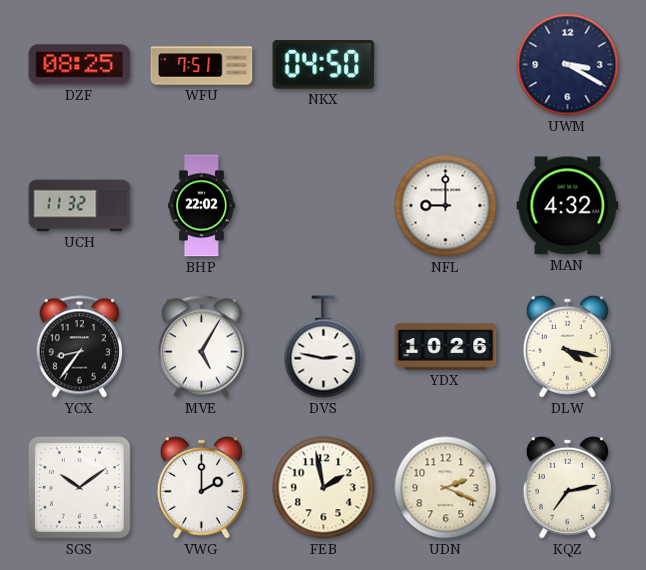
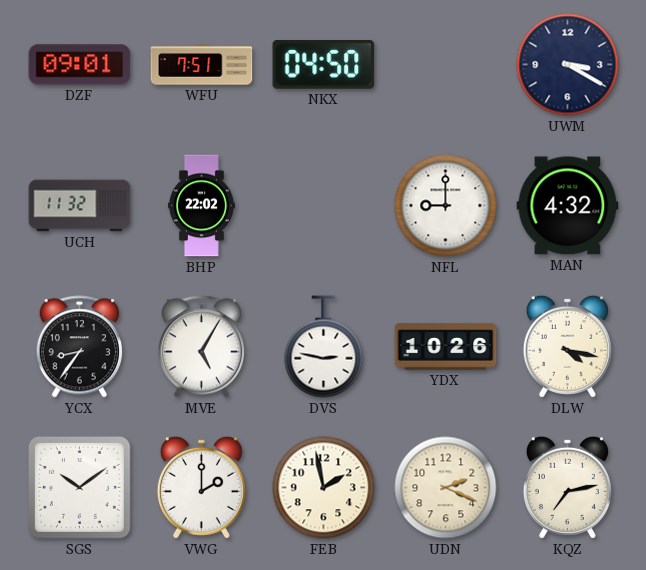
DZF: 08:25 -> 09:01
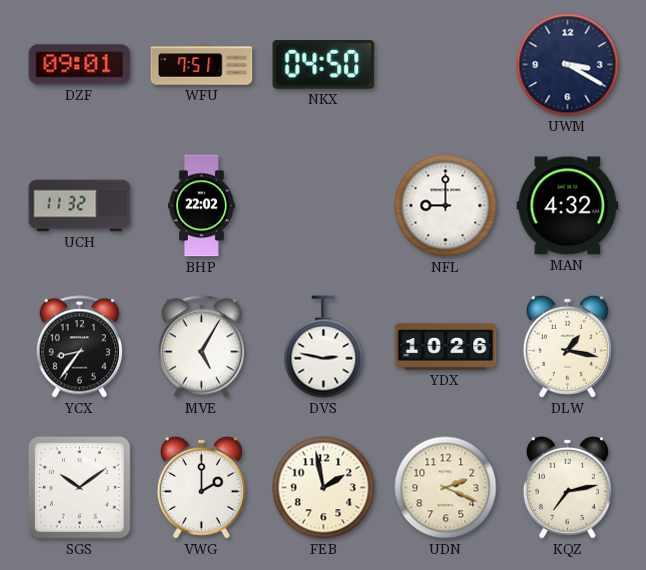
DLW: 4:17 -> 1:17
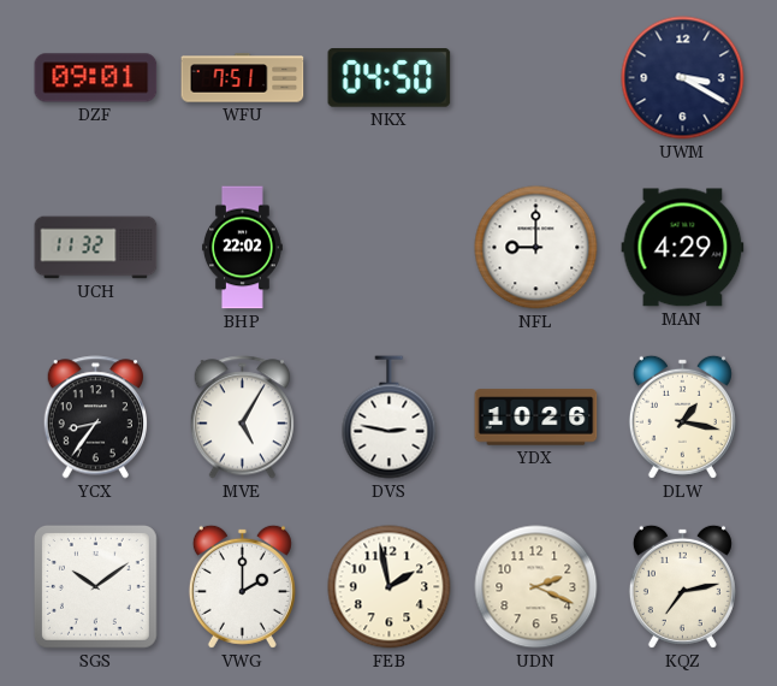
MAN: 4:32 -> 4:29
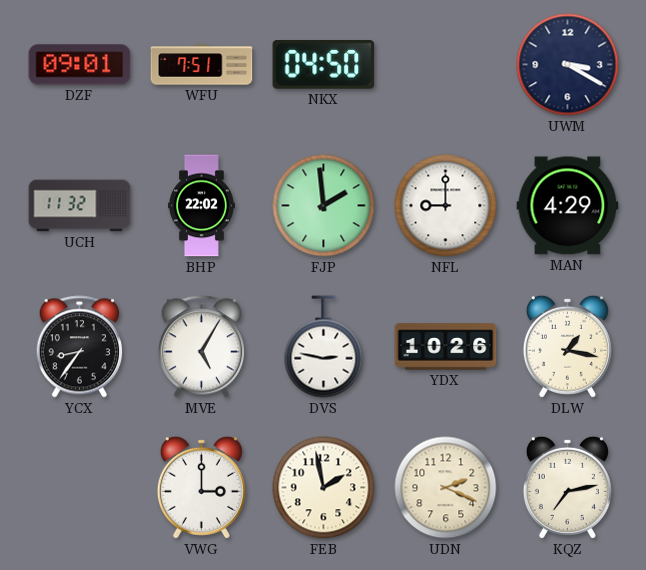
FJP: none -> 1:59
SGS: 10:09 -> none
VWG: 2:00 -> 3:00
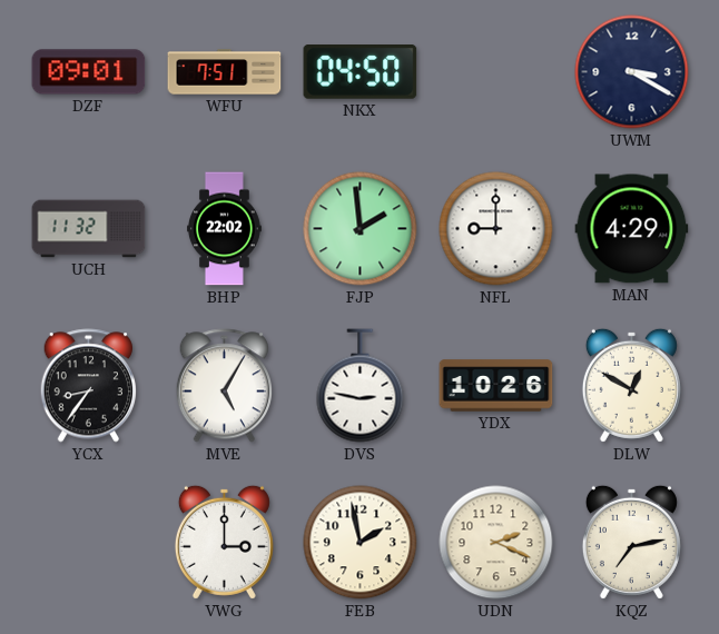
DLW: 1:17 -> 12:50
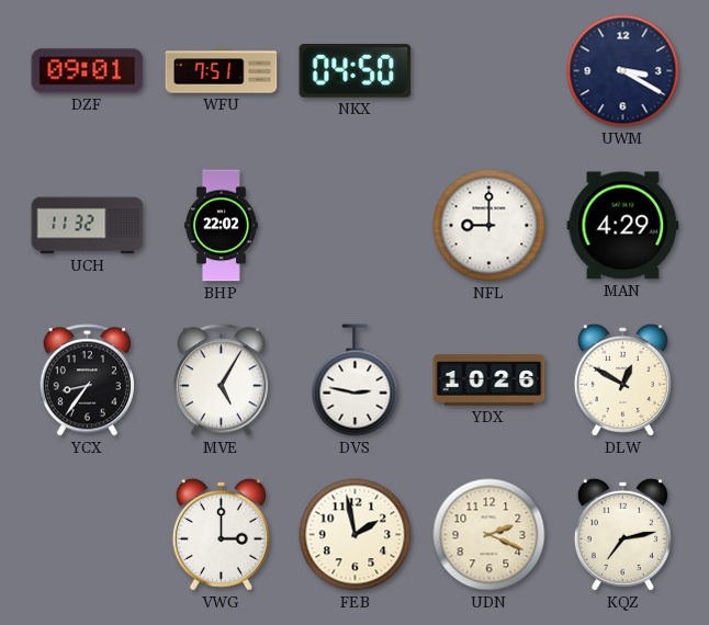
FJP: 1:59 -> none
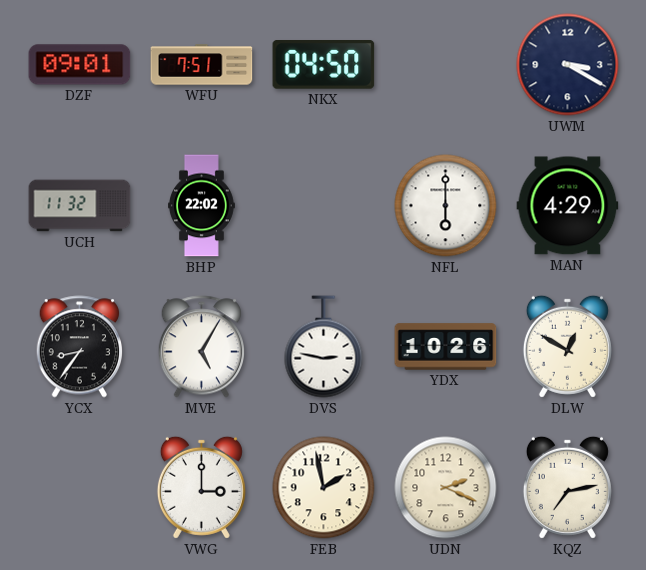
NFL: 9:00 -> 6:00
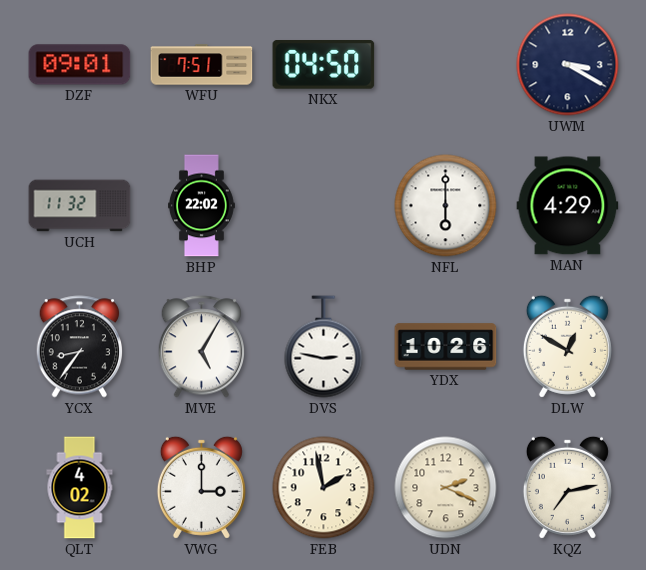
QLT: none -> 4:02
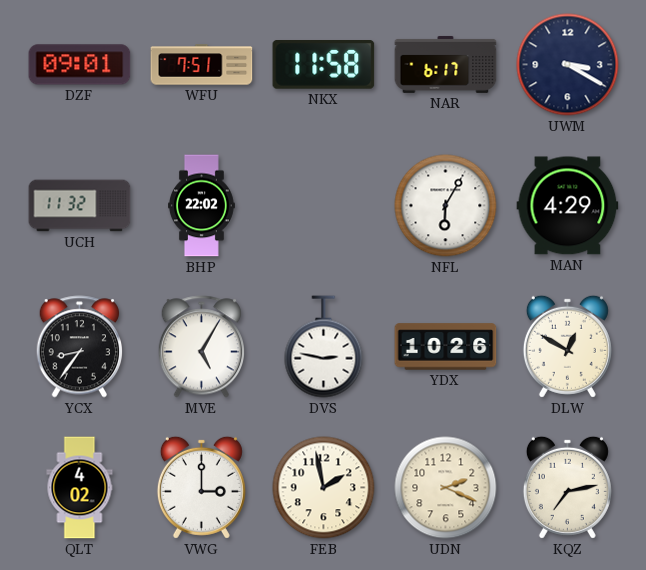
NKX: 04:50 -> 11:58
NAR: none -> 6:17
NFL: 6:00 -> 6:05
